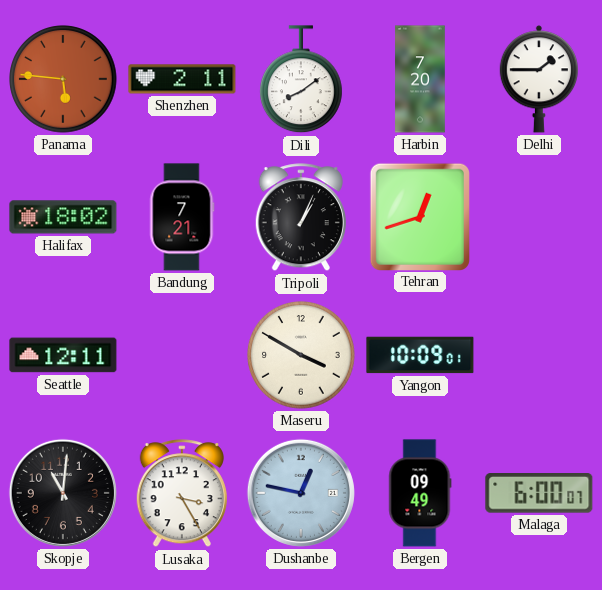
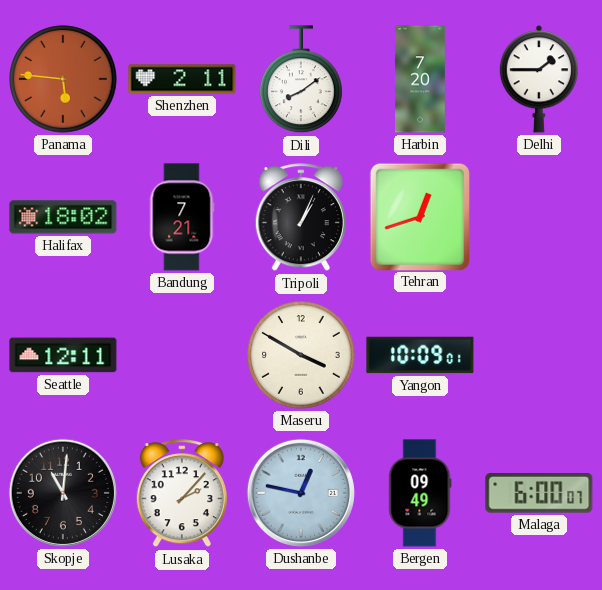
Lusaka: 3:25 -> 2:07
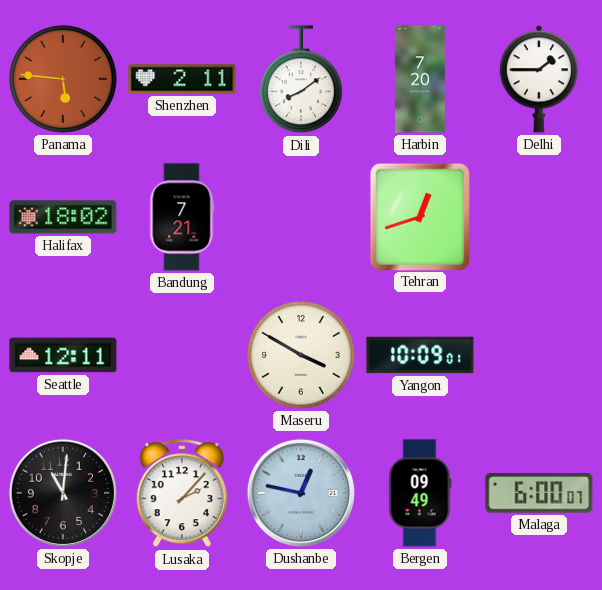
Tripoli: 1:04 -> none
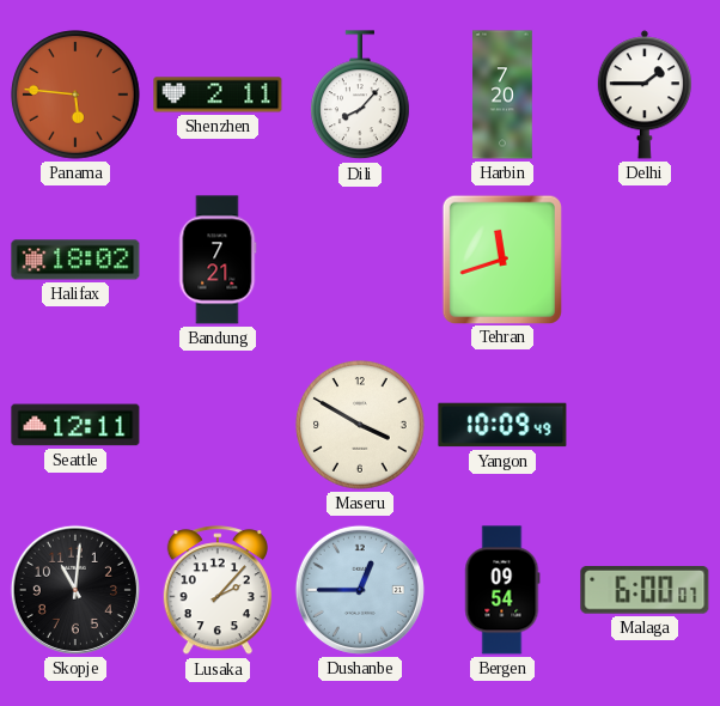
Dili: 8:09 -> 8:07
Tehran: 12:42 -> 11:42
Yangon: 10:09:01 -> 10:09:49
Dushanbe: 12:47 -> 12:45
Bergen: 09:49 -> 09:54
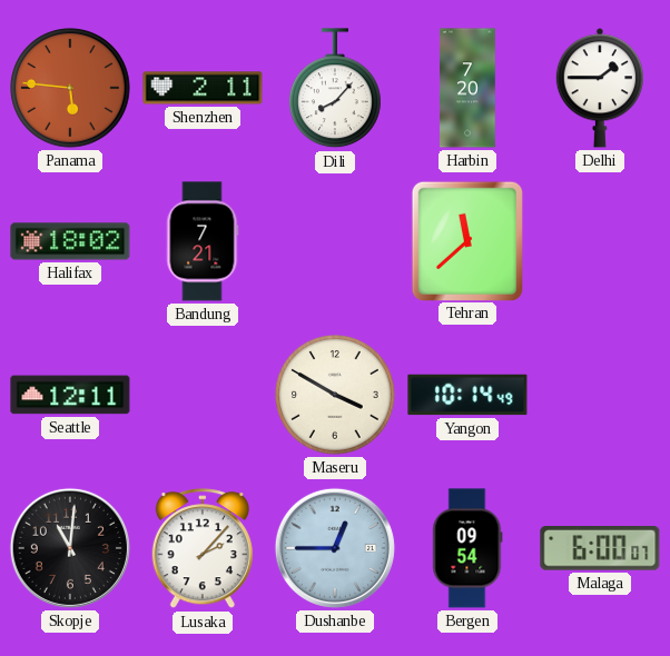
Tehran: 11:42 -> 11:38
Yangon: 10:09 -> 10:14
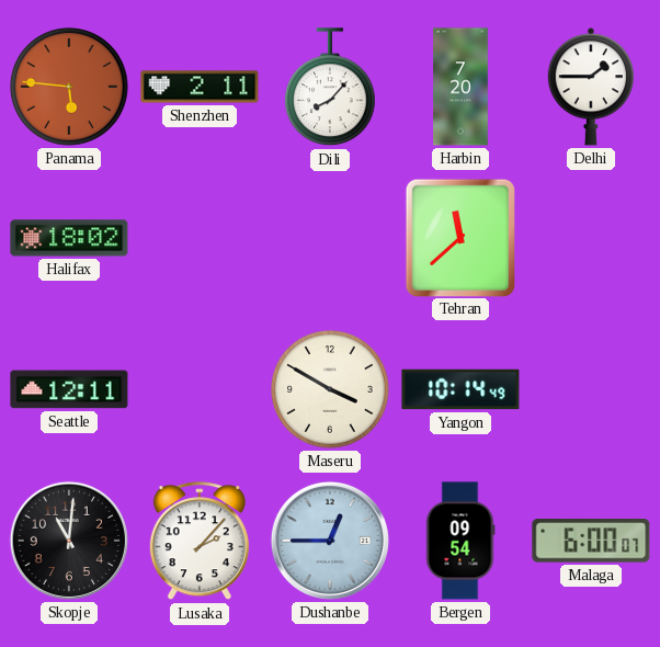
Bandung: 7:21 -> none
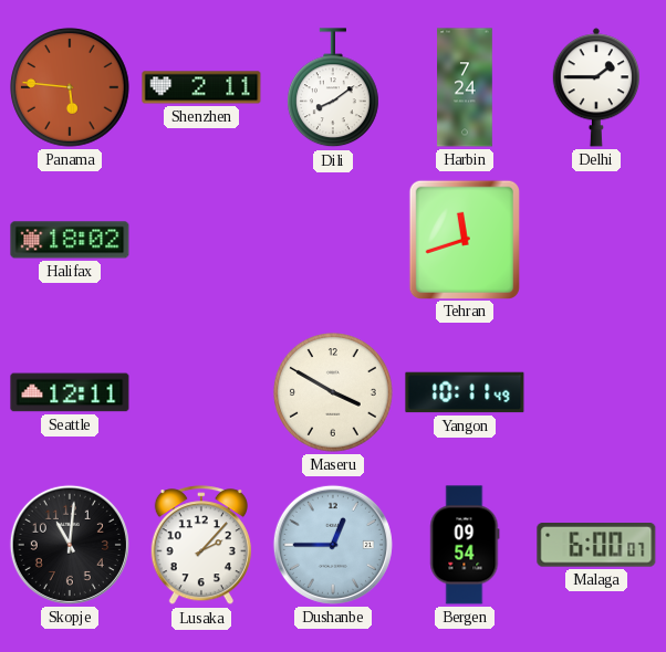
Dili: 8:07 -> 8:09
Harbin: 7:20 -> 7:24
Tehran: 11:38 -> 11:42
Yangon: 10:14 -> 10:11
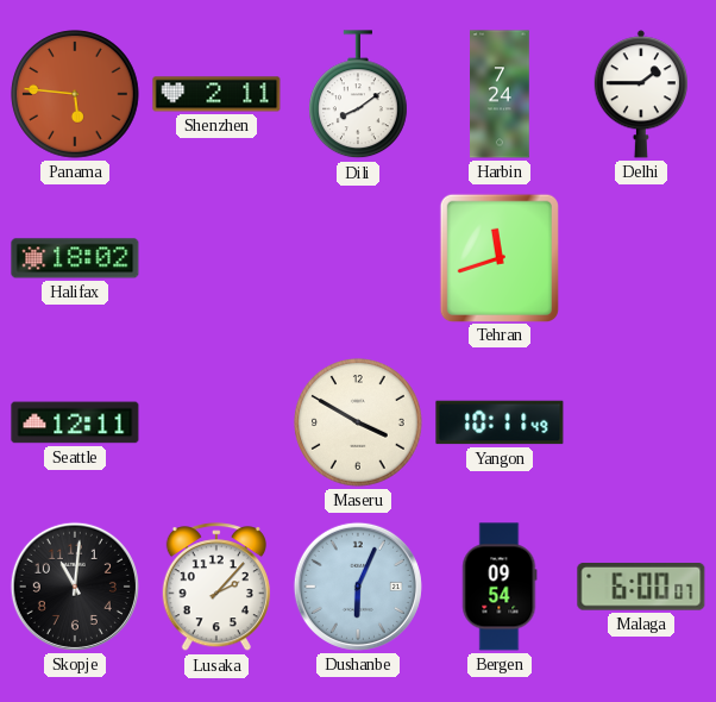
Dushanbe: 12:45 -> 6:04
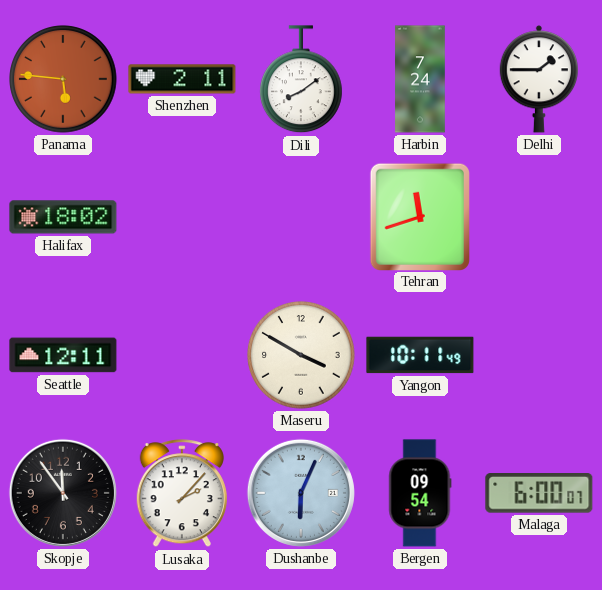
Skopje: 11:01 -> 11:54
